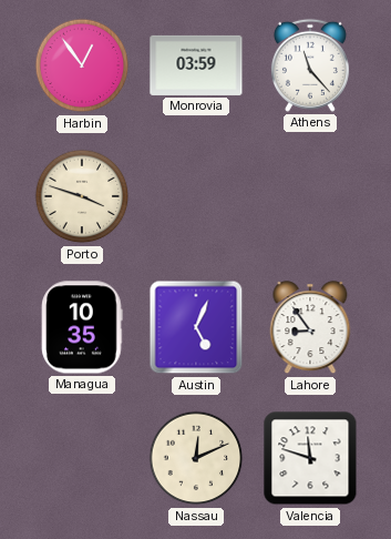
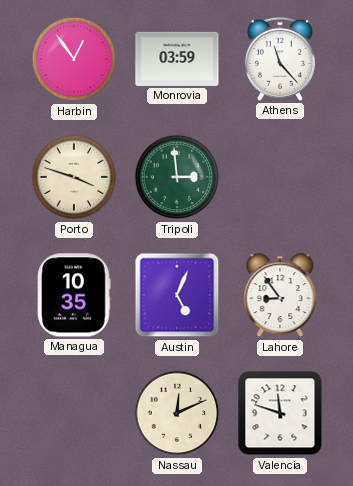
Tripoli: none -> 2:59
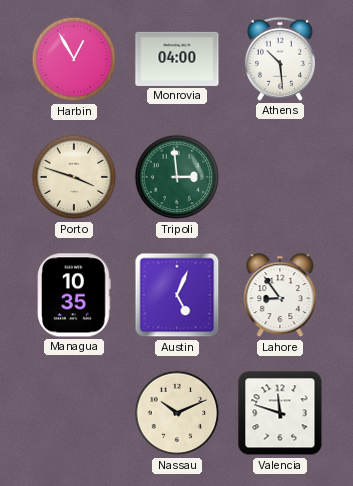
Harbin: 12:54 -> 12:55
Monrovia: 03:59 -> 04:00
Athens: 11:23 -> 10:29
Nassau: 12:11 -> 10:11
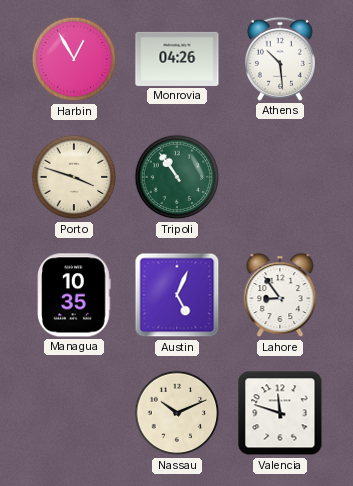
Monrovia: 04:00 -> 04:26
Tripoli: 2:59 -> 10:54
